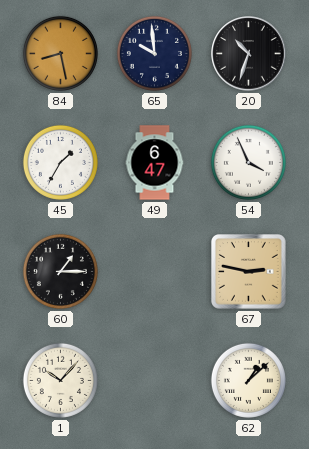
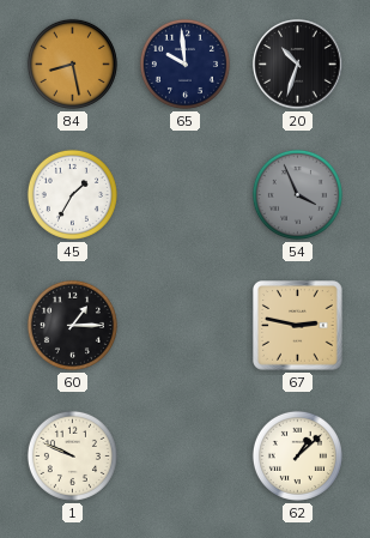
49: 6:47 -> none
54 dial: white -> grey
1: 10:07 -> 9:49
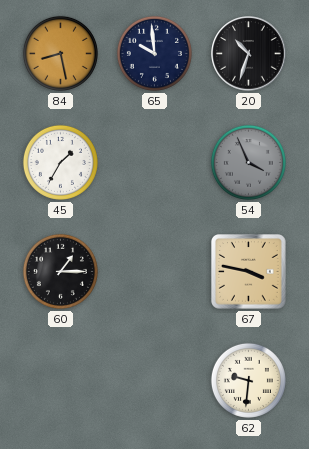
67: 2:47 -> 3:47
1: 9:49 -> none
62: 1:08 -> 9:31
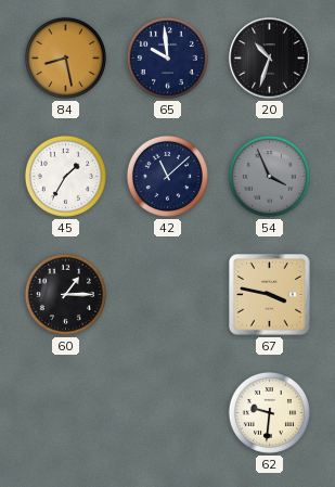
42: none -> 11:08
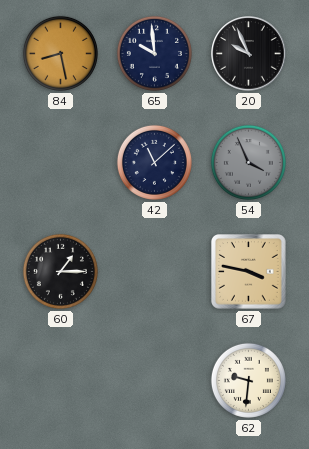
20: 10:33 -> 9:56
45: 1:35 -> none
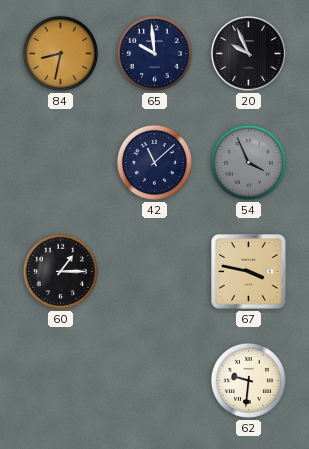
84: 8:28 -> 8:32
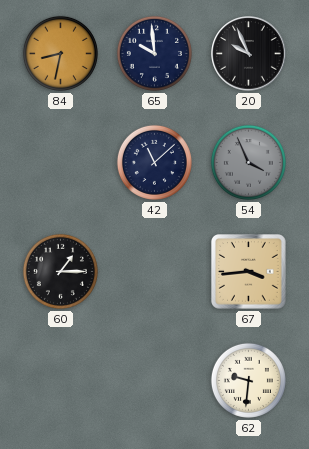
67: 3:47 -> 3:44
